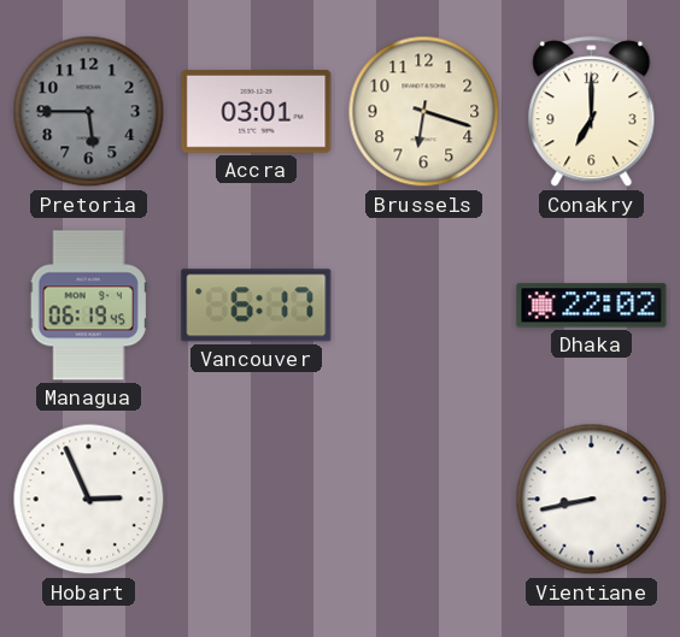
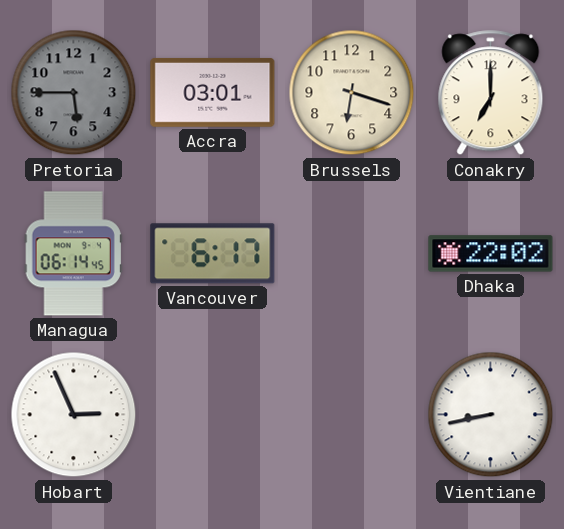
Managua: 06:19 -> 06:14
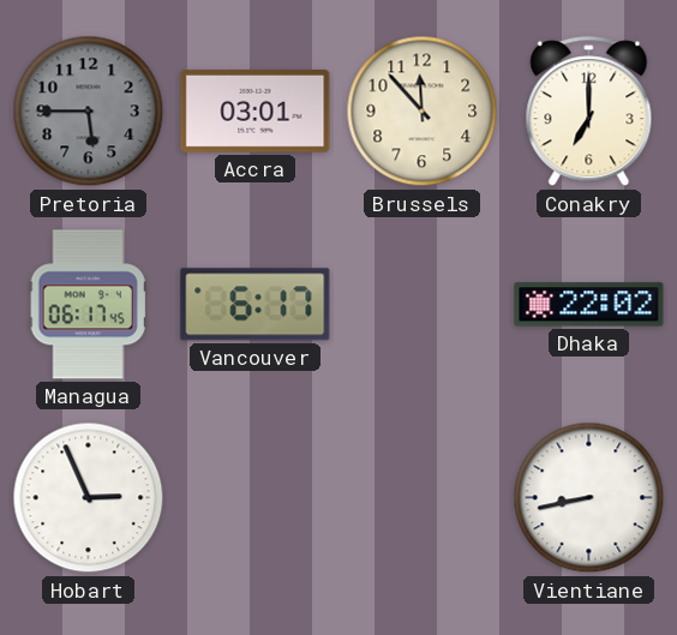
Brussels: 6:18 -> 11:53
Managua: 06:14 -> 06:17
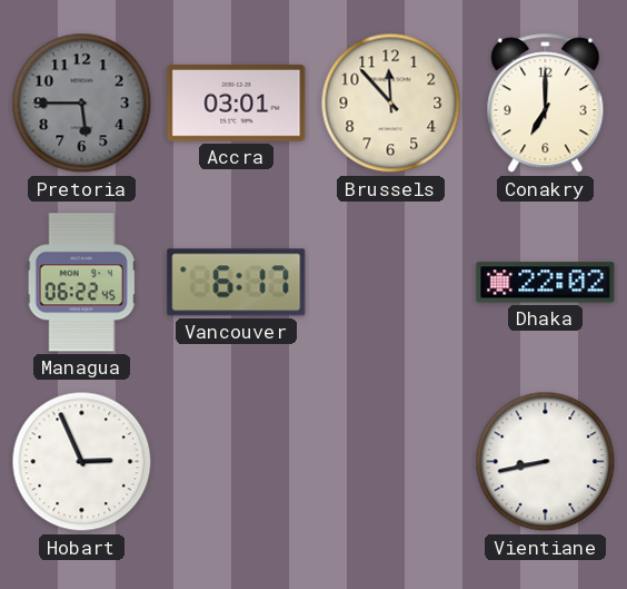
Managua: 06:17 -> 06:22
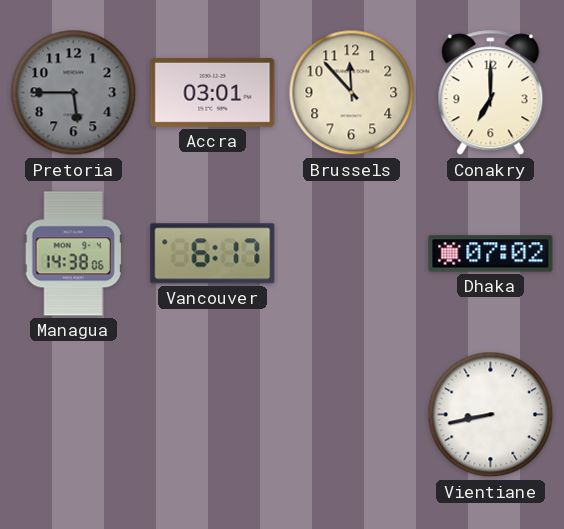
Managua: 06:22 -> 14:38
Dhaka: 22:02 -> 07:02
Hobart: 2:56 -> none
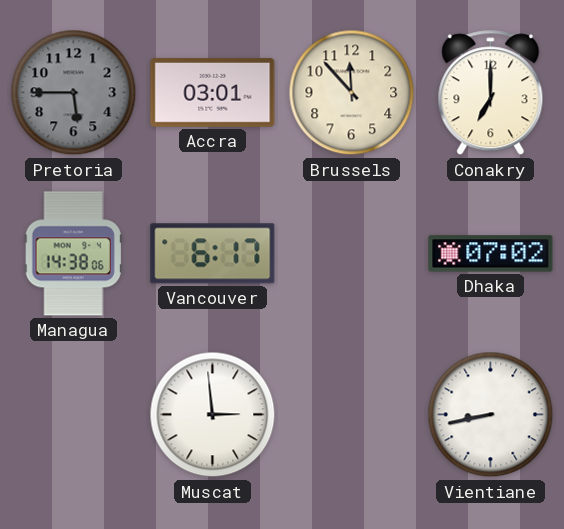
Muscat: none -> 2:59
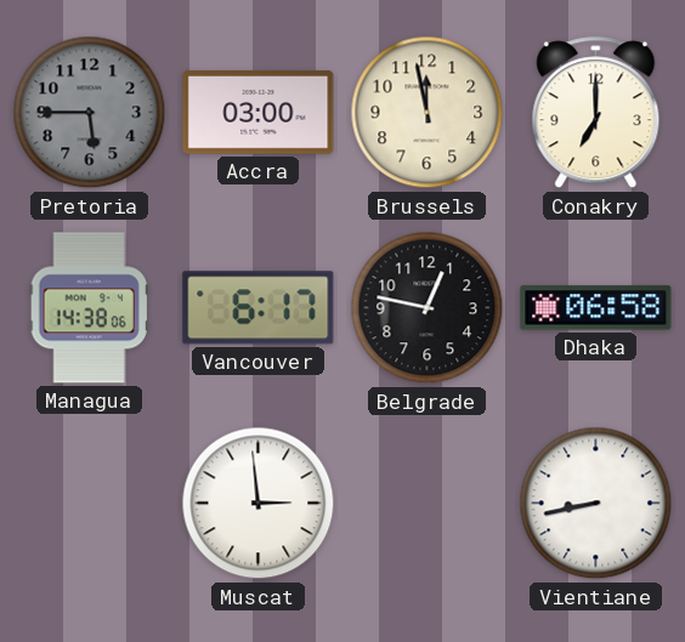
Accra: 03:01 -> 03:00
Brussels: 11:53 -> 11:58
Belgrade: none -> 12:47
Dhaka: 07:02 -> 06:58
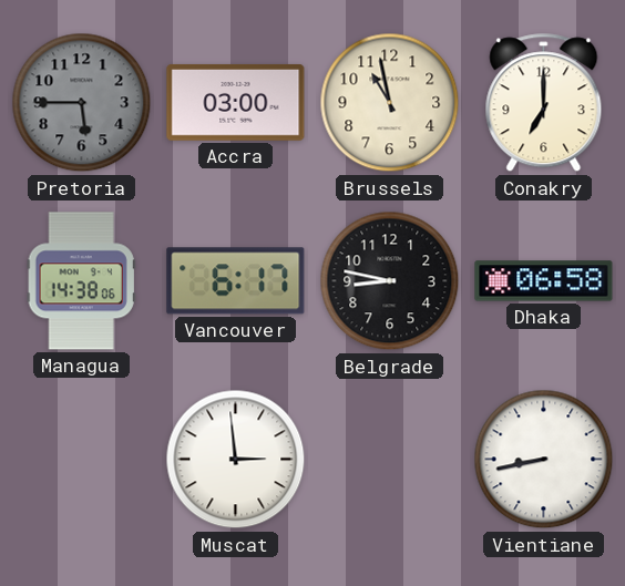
Brussels: 11:58 -> 10:58
Belgrade: 12:47 -> 8:47
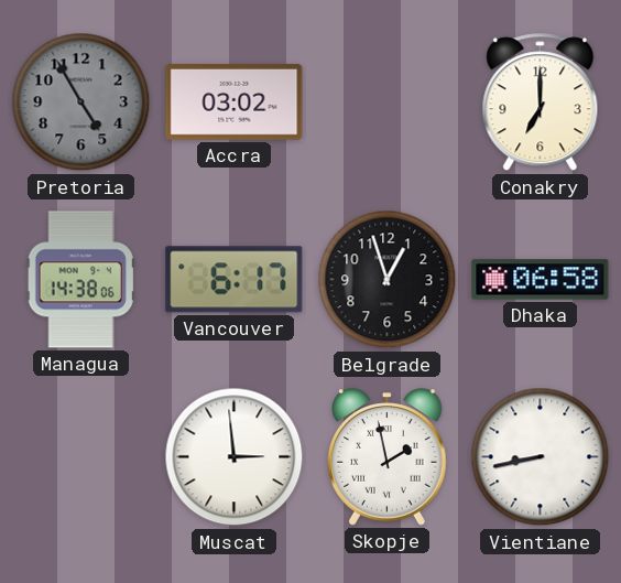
Pretoria: 5:45 -> 4:55
Accra: 03:00 -> 03:02
Brussels: 10:58 -> none
Belgrade: 8:47 -> 12:57
Skopje: none -> 1:58
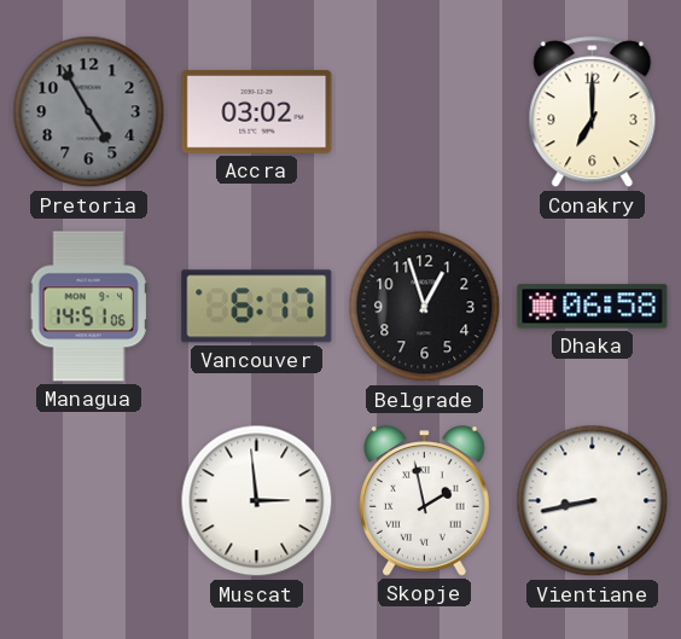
Managua: 14:38 -> 14:51
